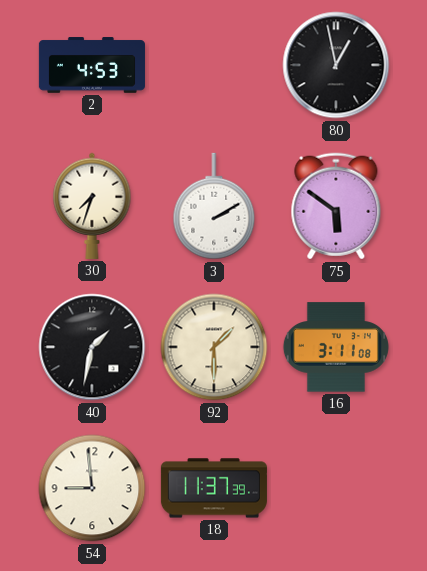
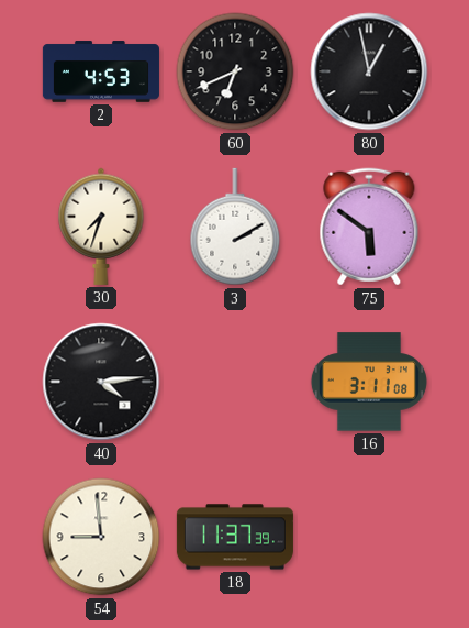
60: none -> 6:41
40: 1:32 -> 4:14
92: 1:30 -> none
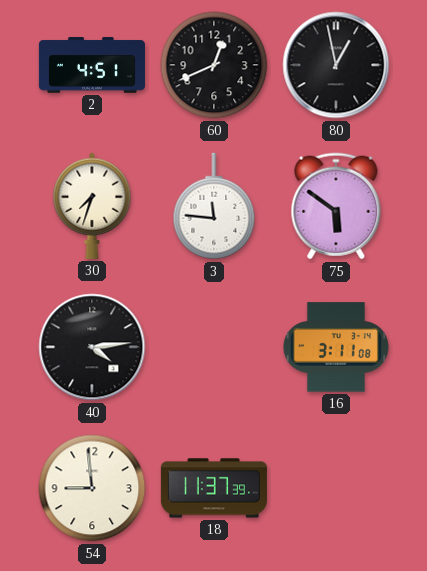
2: 4:53 -> 4:51
60: 6:41 -> 12:41
3: 2:10 -> 11:46
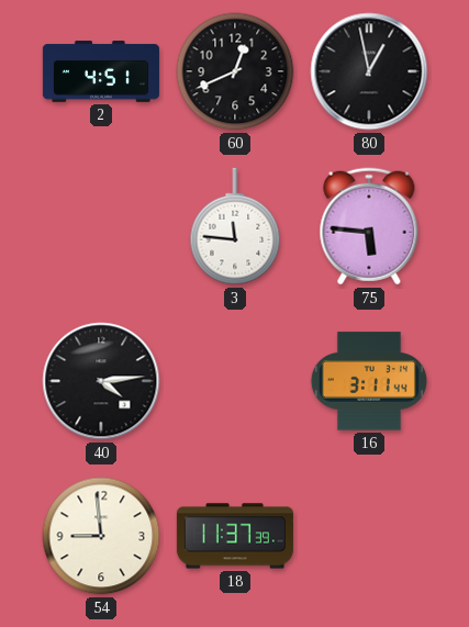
30: 7:33 -> none
75: 5:51 -> 5:46
16: 3:11:08 -> 3:11:44
